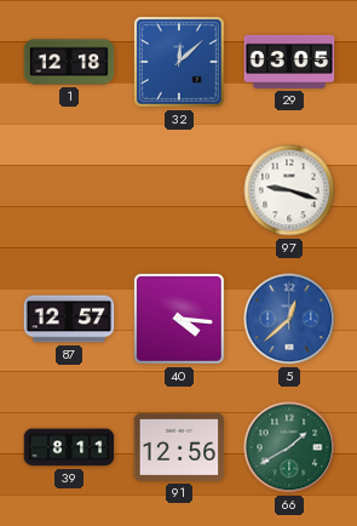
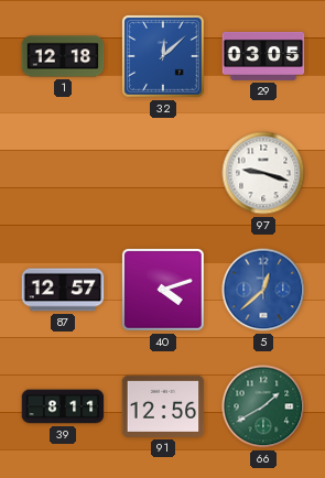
40: 4:16 -> 4:12
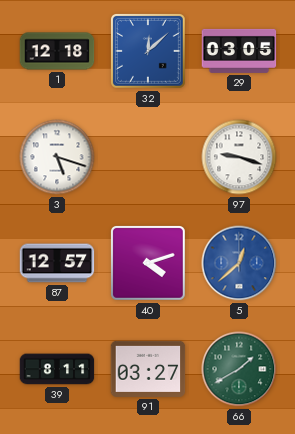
3: none -> 5:18
91: 12:56 -> 03:27
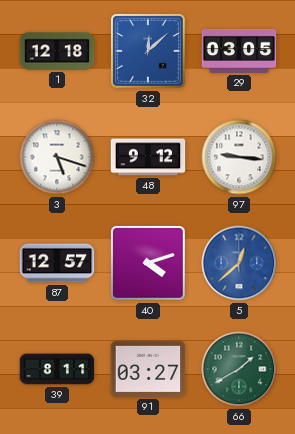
48: none -> 9:12
97: 9:18 -> 9:16
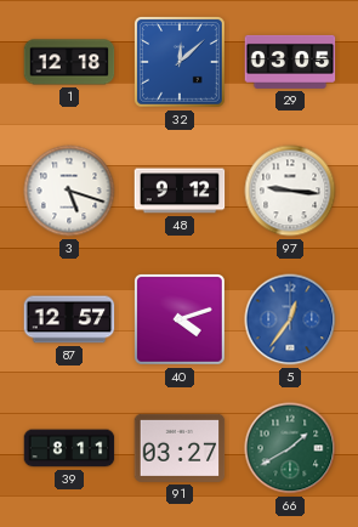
5: 12:38 -> 12:36
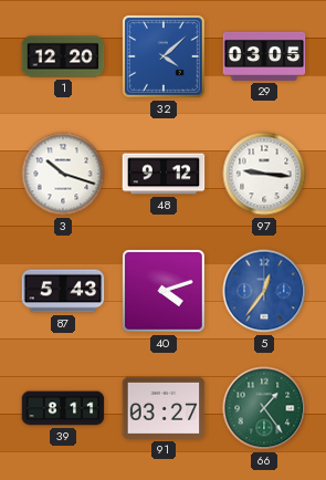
1: 12:18 -> 12:20
32: 12:08 -> 4:08
3: 5:18 -> 10:18
87: 12:57 -> 5:43
66: 1:40 -> 1:24
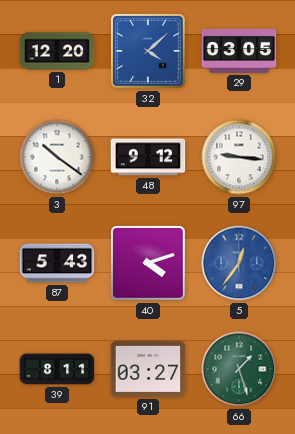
3: 10:18 -> 10:21
66: 1:24 -> 1:27
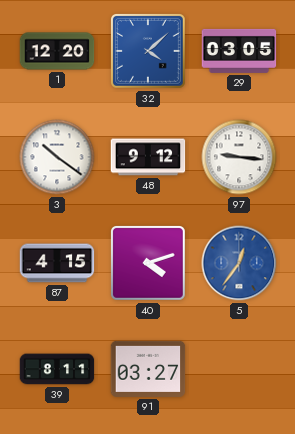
87: 5:43 -> 4:15
66: 1:27 -> none
